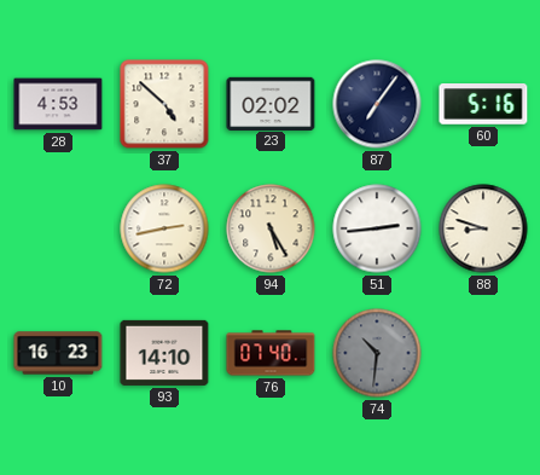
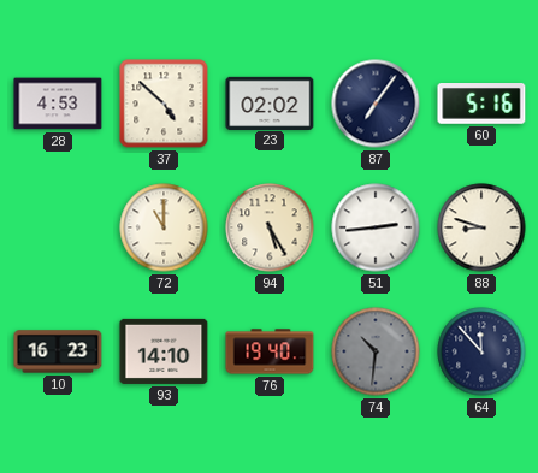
72: 2:43 -> 11:00
76: 07:40 -> 19:40
64: none -> 11:53
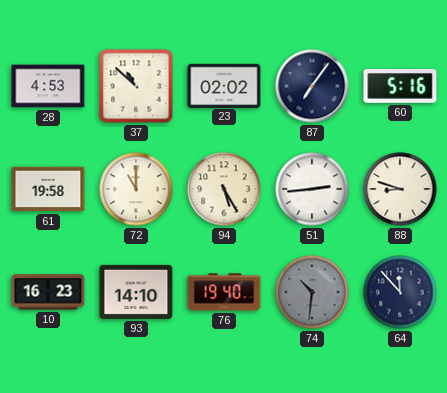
37: 4:52 -> 10:52
61: none -> 19:58
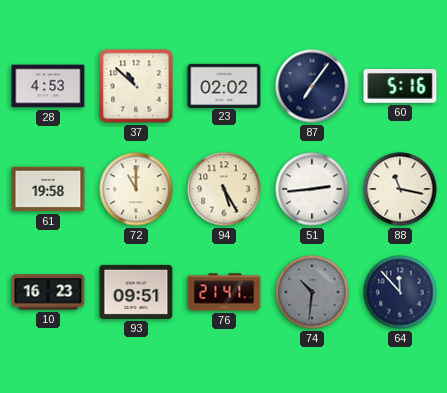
88: 8:48 -> 11:17
93: 14:10 -> 09:51
76: 19:40 -> 21:41
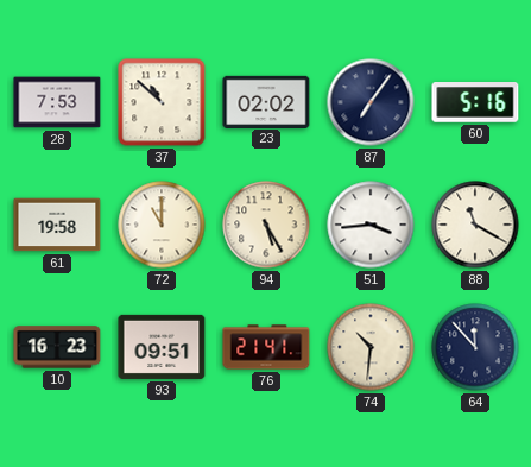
28: 4:53 -> 7:53
51: 2:44 -> 3:44
88: 11:17 -> 11:20
74 dial: grey -> cream
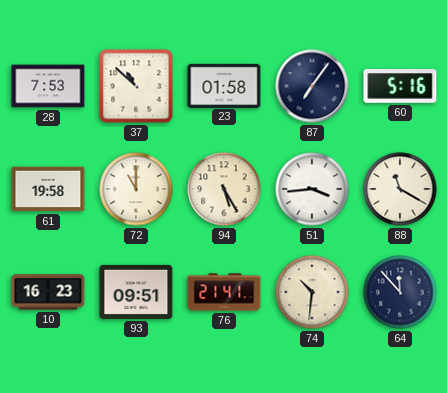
23: 02:02 -> 01:58
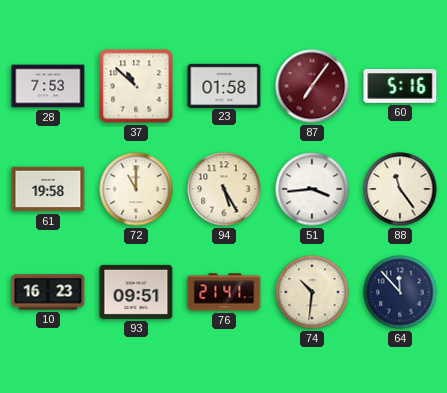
87 dial: navy -> burgundy
88: 11:20 -> 11:24
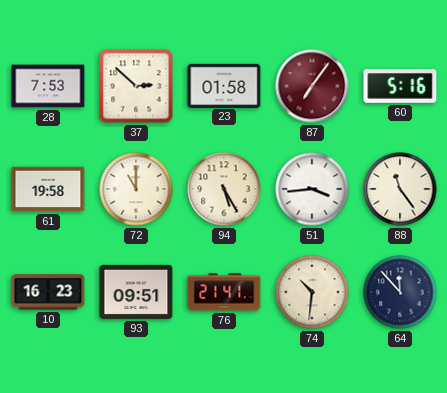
37: 10:52 -> 2:52
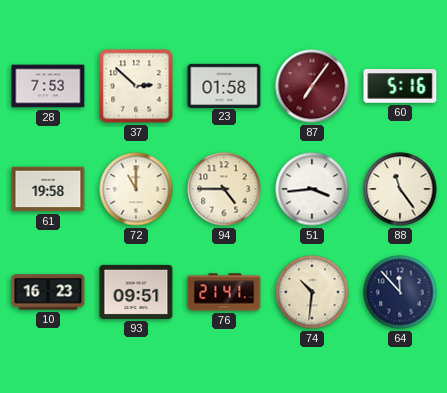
94: 5:25 -> 4:45
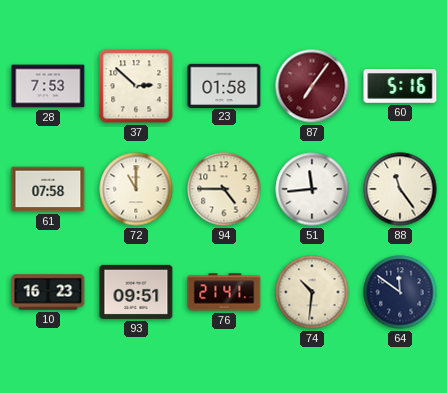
61: 19:58 -> 07:58
51: 3:44 -> 11:44
64: 11:53 -> 11:51
